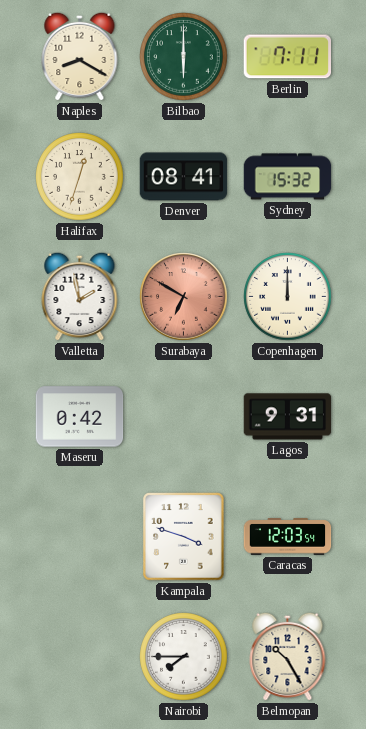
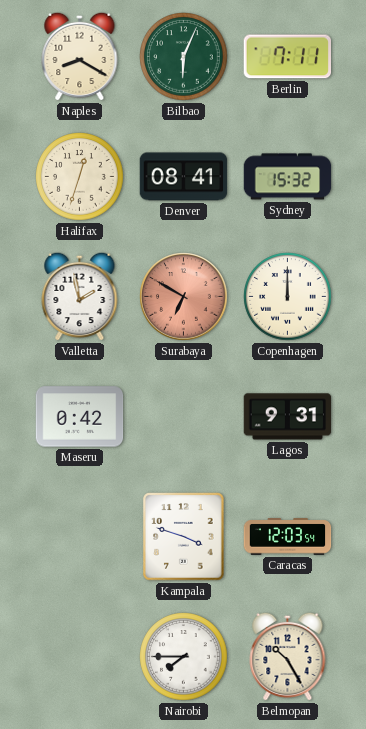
Bilbao: 6:00 -> 6:04
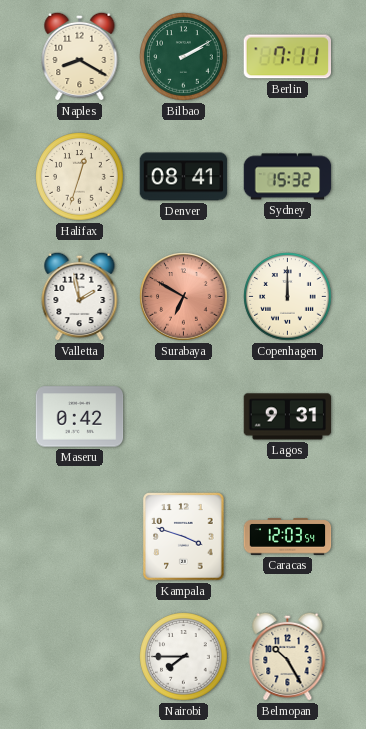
Bilbao: 6:04 -> 2:10
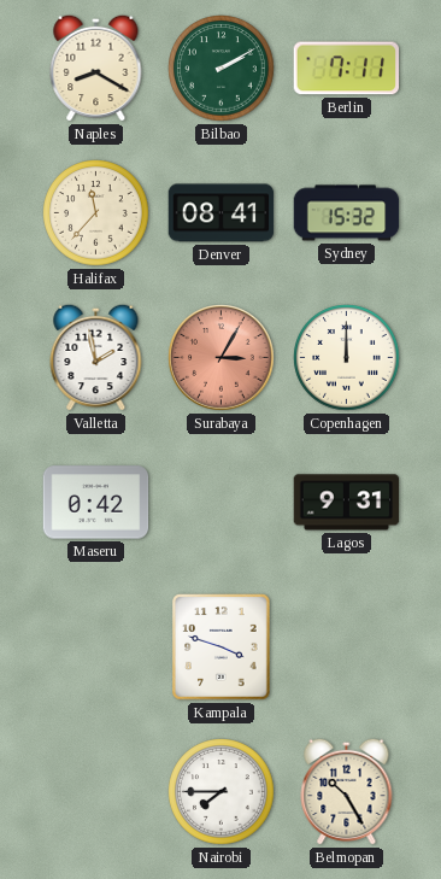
Halifax: 12:33 -> 11:37
Surabaya: 6:50 -> 3:05
Caracas: 12:03 -> none
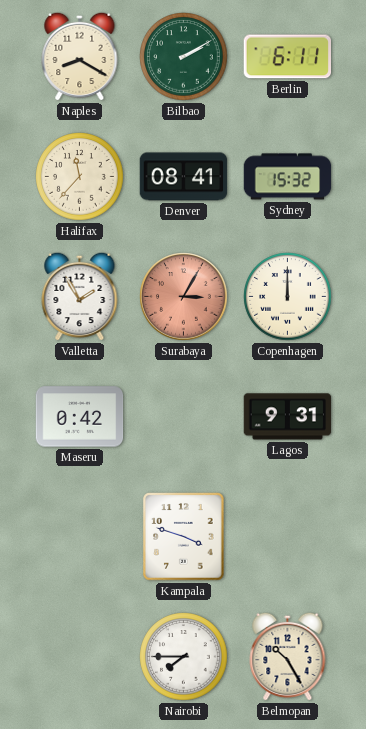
Berlin: 7:11 -> 6:11
Valletta: 1:58 -> 1:55
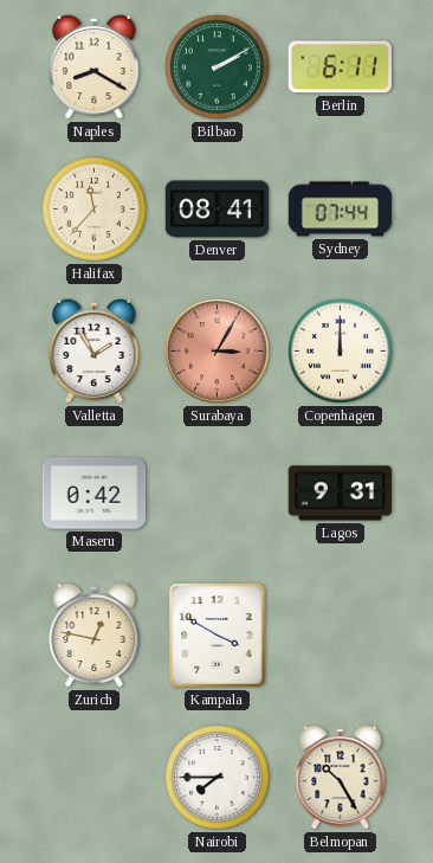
Sydney: 15:32 -> 07:44
Zurich: none -> 12:47
Kampala: 3:48 -> 3:50
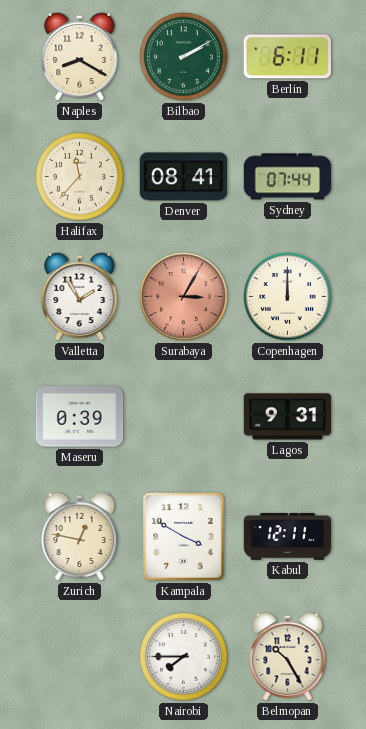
Maseru: 0:42 -> 0:39
Kabul: none -> 12:11
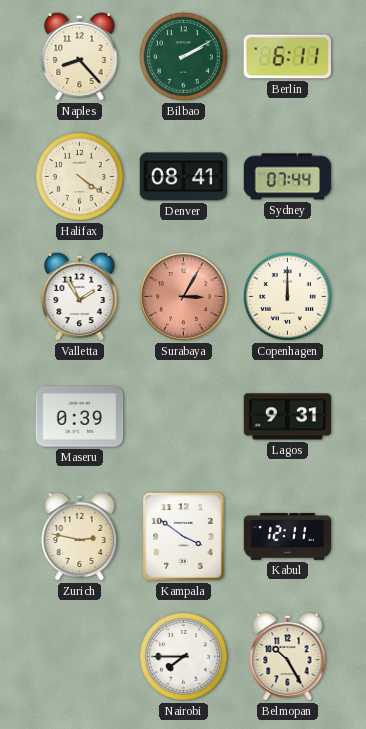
Naples: 8:20 -> 8:23
Halifax: 11:37 -> 4:21
Zurich: 12:47 -> 2:47
Kampala: 3:50 -> 3:51
